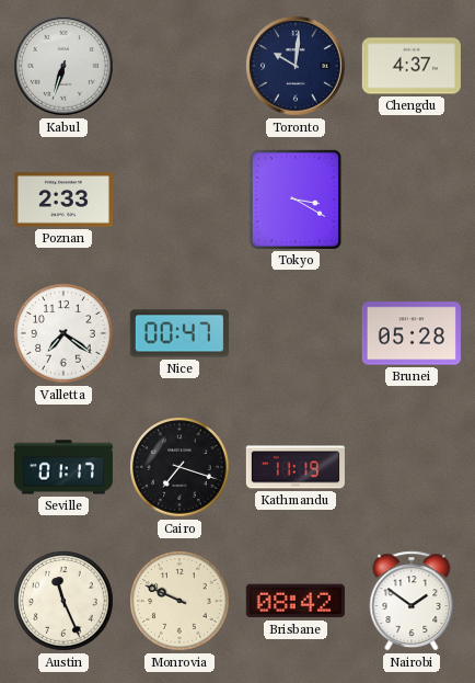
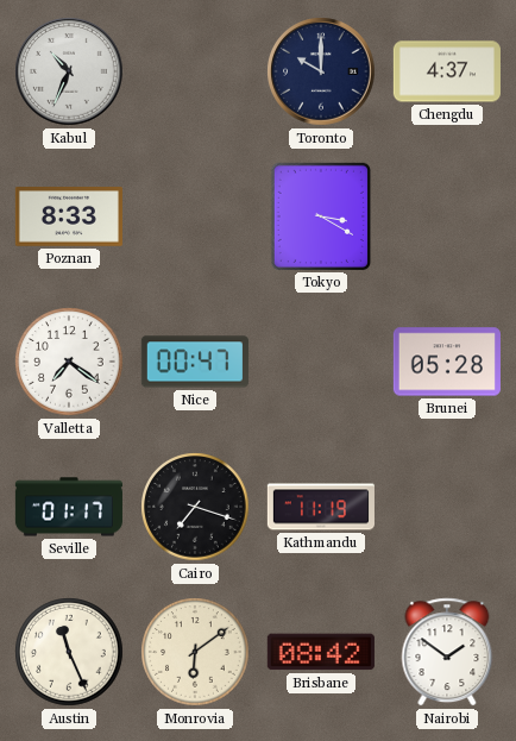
Kabul: 6:33 -> 10:34
Toronto: 10:01 -> 10:00
Poznan: 2:33 -> 8:33
Monrovia: 9:49 -> 6:09
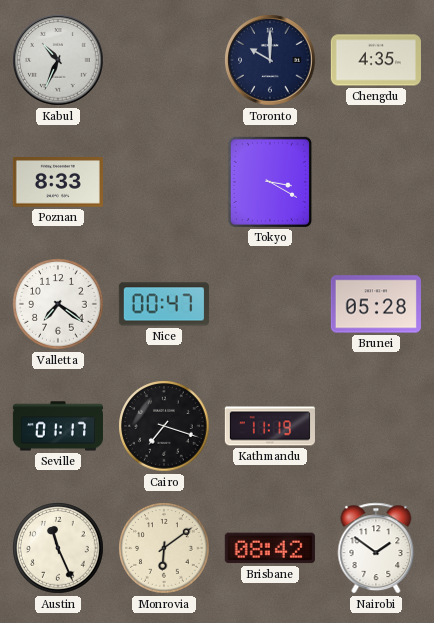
Chengdu: 4:37 -> 4:35
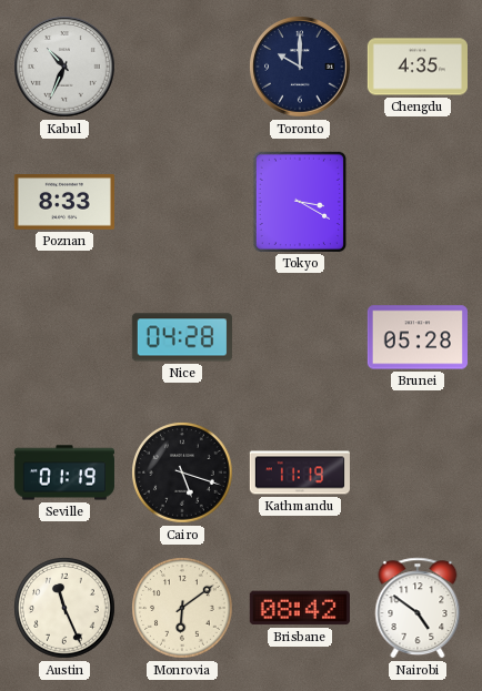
Valletta: 7:21 -> none
Nice: 00:47 -> 04:28
Seville: 01:17 -> 01:19
Cairo: 7:18 -> 5:18
Nairobi: 1:51 -> 4:51
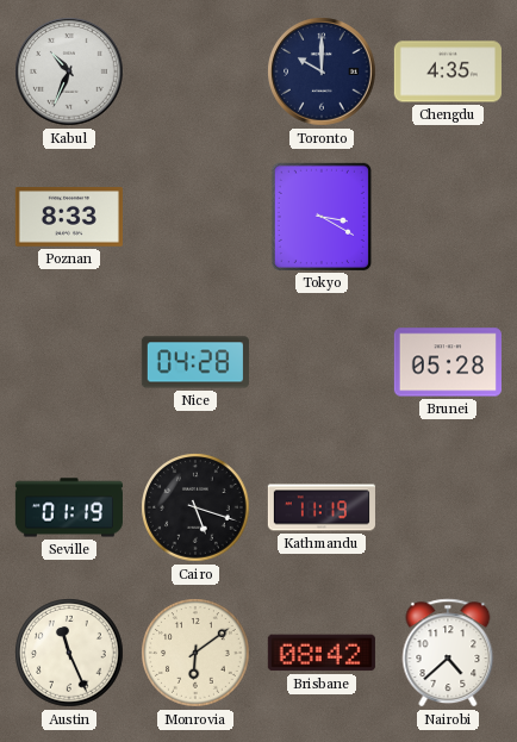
Nairobi: 4:51 -> 4:38
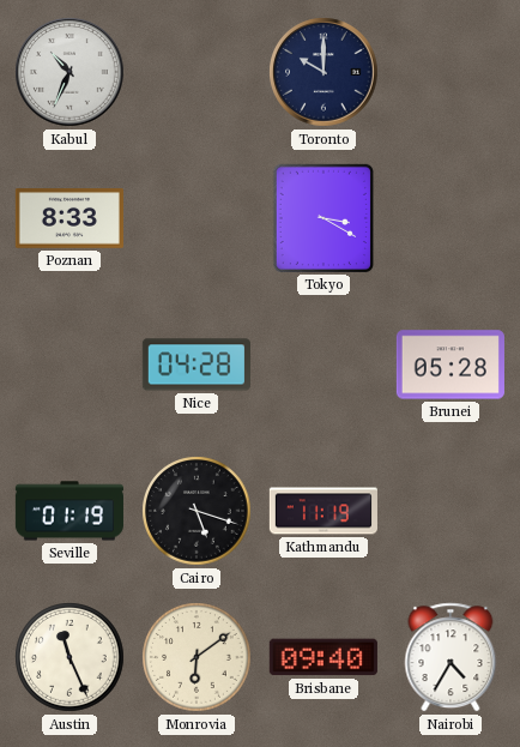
Chengdu: 4:35 -> none
Brisbane: 08:42 -> 09:40
Nairobi: 4:38 -> 4:35
